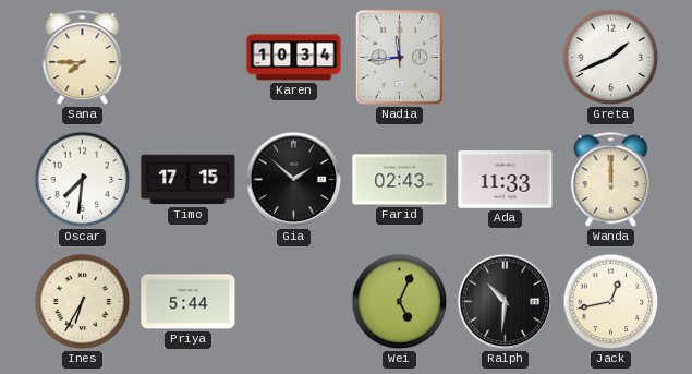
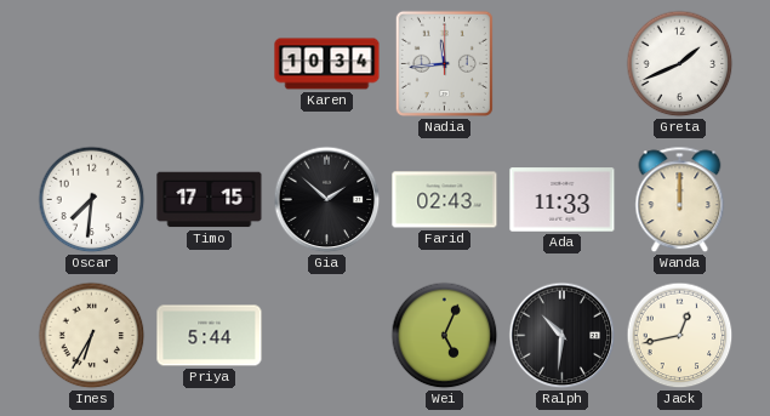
Sana: 7:45 -> none
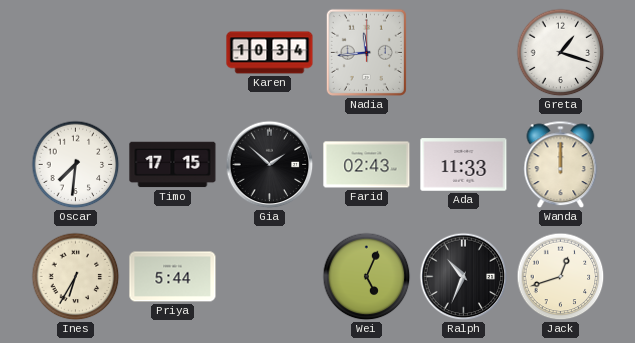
Greta: 1:41 -> 1:18
Ralph: 10:31 -> 10:34
Jack: 12:43 -> 12:42
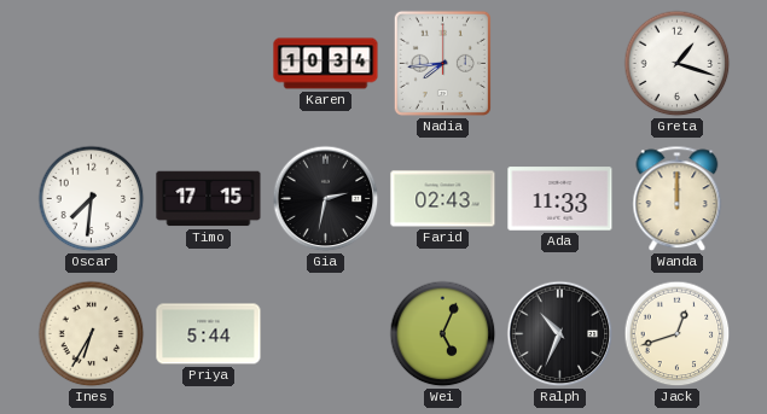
Nadia: 11:44 -> 7:44
Gia: 1:52 -> 2:32
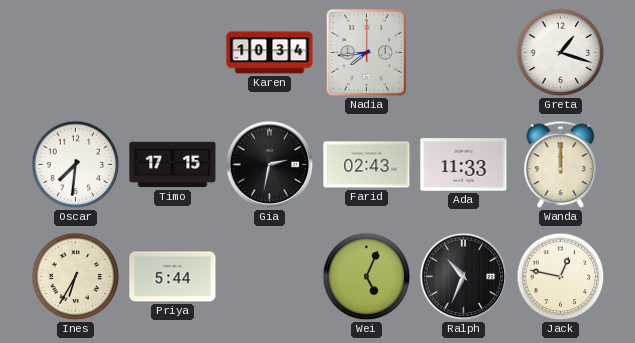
Jack: 12:42 -> 12:47
